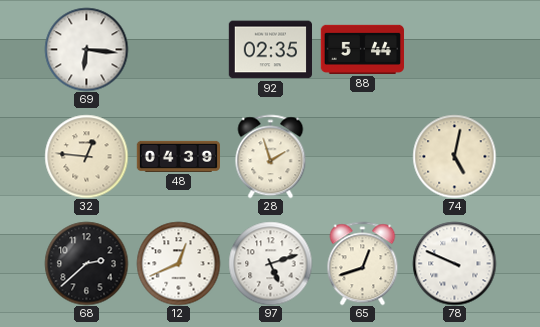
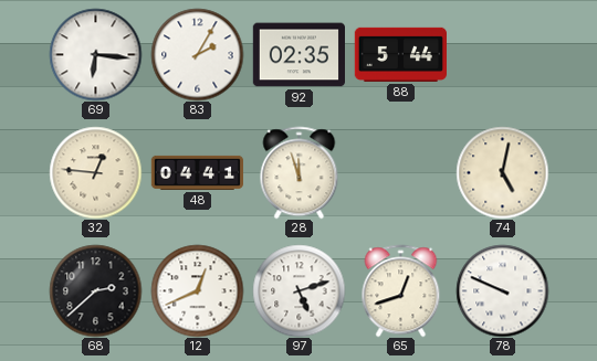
83: none -> 2:05
48: 04:39 -> 04:41
28: 1:57 -> 11:57
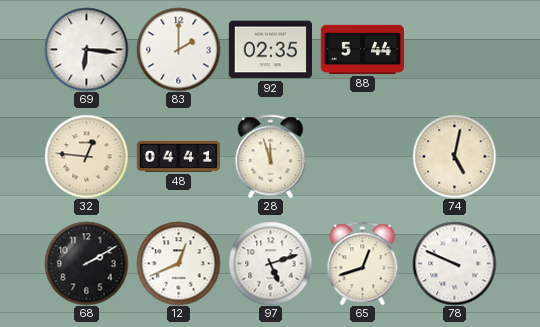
83: 2:05 -> 2:00
68: 2:38 -> 2:10
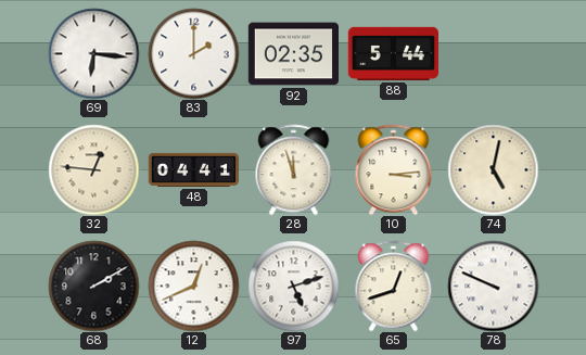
10: none -> 3:14
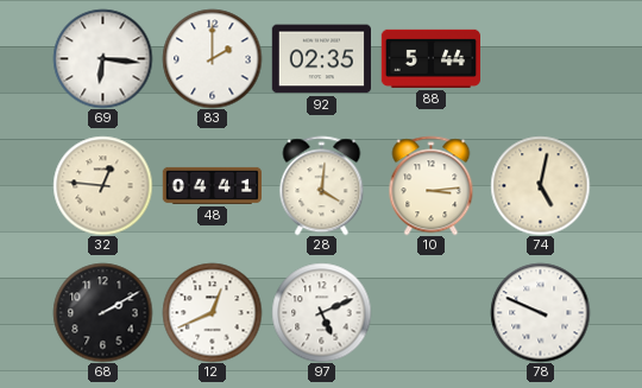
28: 11:57 -> 4:01
97: 5:12 -> 5:11
65: 12:42 -> none
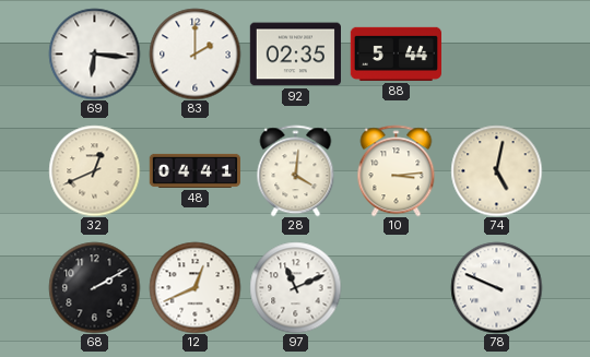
32: 12:46 -> 12:41
97: 5:11 -> 11:11
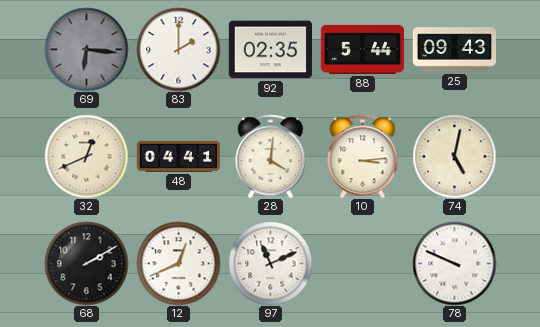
69 dial: white -> grey
25: none -> 09:43
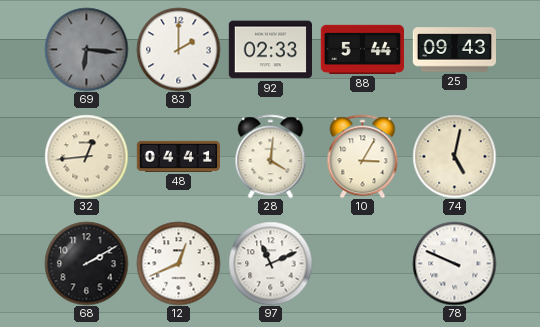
92: 02:35 -> 02:33
32: 12:41 -> 12:44
10: 3:14 -> 3:05
